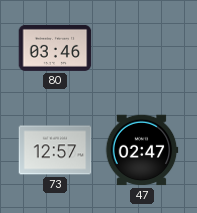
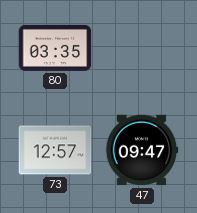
80: 03:46 -> 03:35
47: 02:47 -> 09:47
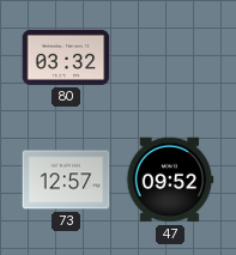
80: 03:35 -> 03:32
47: 09:47 -> 09:52
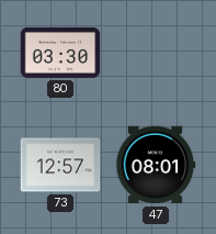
80: 03:32 -> 03:30
47: 09:52 -> 08:01
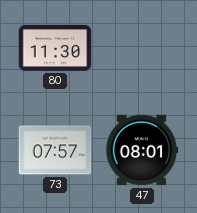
80: 03:30 -> 11:30
73: 12:57 -> 07:57
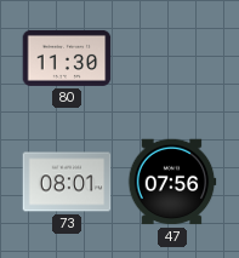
73: 07:57 -> 08:01
47: 08:01 -> 07:56
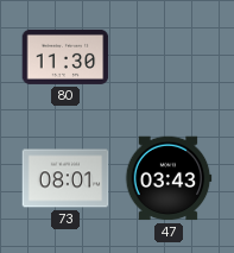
47: 07:56 -> 03:43
